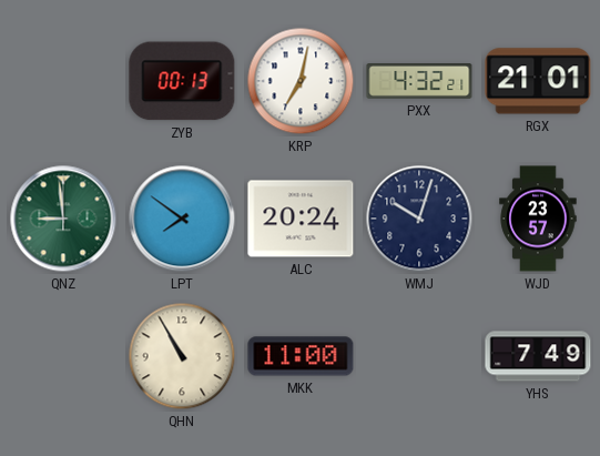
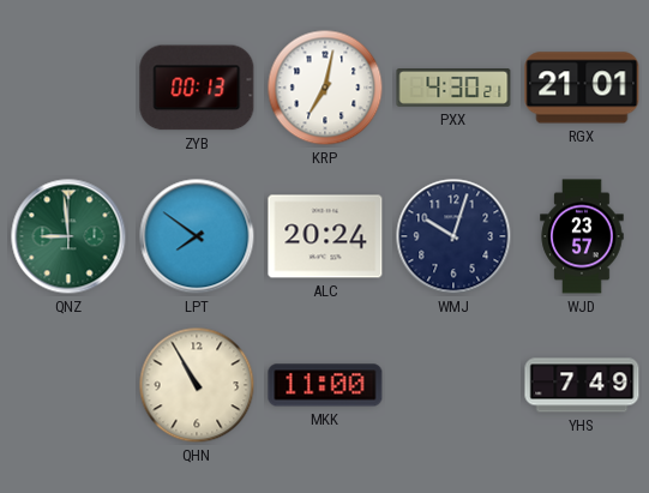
PXX: 4:32 -> 4:30
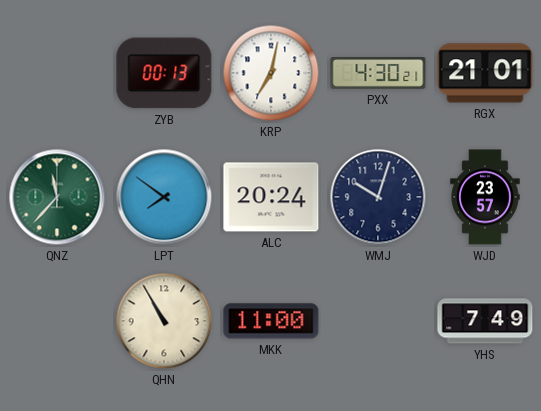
QNZ: 8:59 -> 11:37
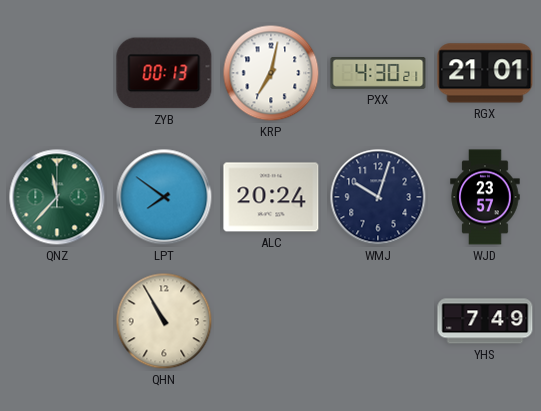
MKK: 11:00 -> none
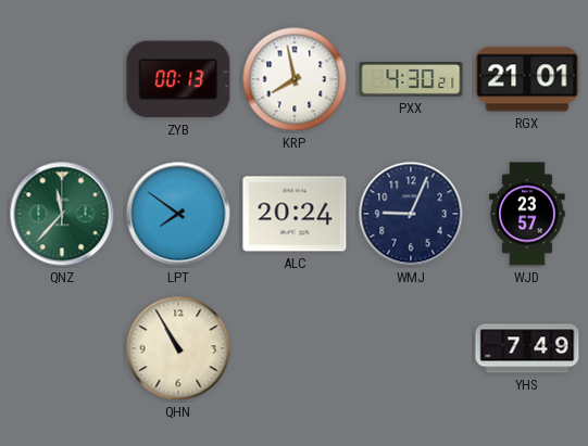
KRP: 7:02 -> 7:58
WMJ: 10:03 -> 9:04
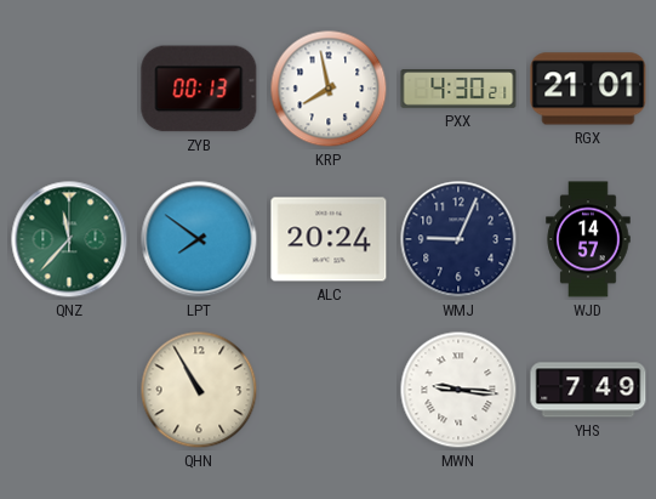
WJD: 23:57 -> 14:57
MWN: none -> 9:16
